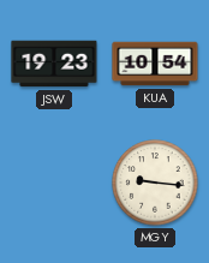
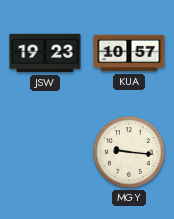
KUA: 10:54 -> 10:57
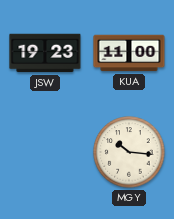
KUA: 10:57 -> 11:00
MGY: 9:16 -> 10:16
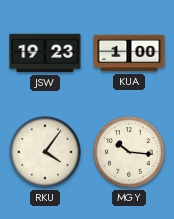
KUA: 11:00 -> 1:00
RKU: none -> 4:06
